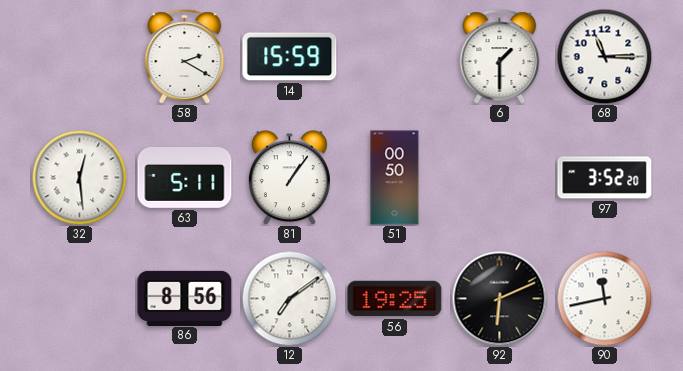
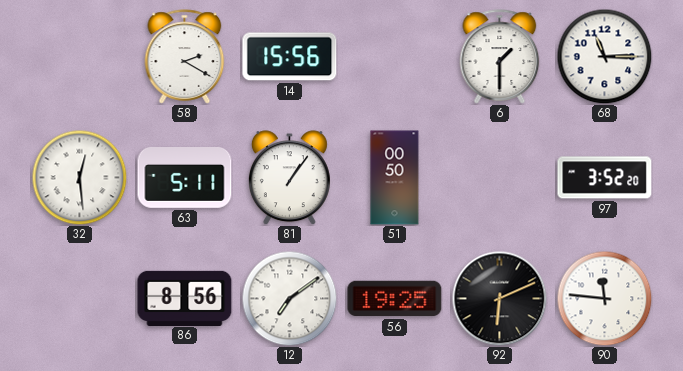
14: 15:59 -> 15:56
90: 11:43 -> 11:46
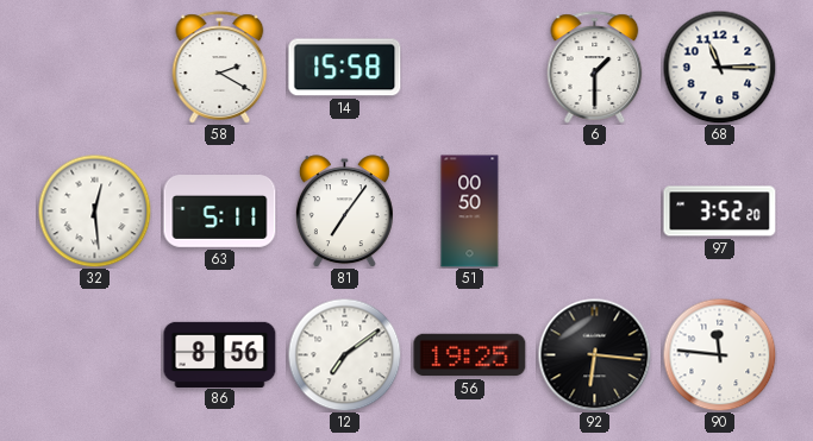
14: 15:56 -> 15:58
81: 1:06 -> 7:06
92: 6:11 -> 6:16
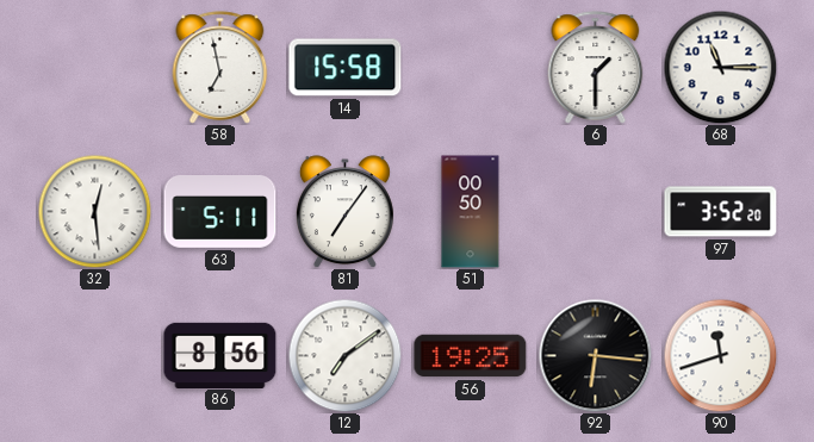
58: 2:20 -> 6:58
90: 11:46 -> 11:42
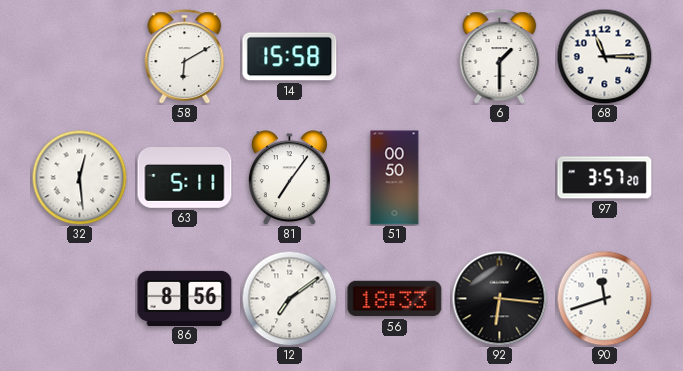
58: 6:58 -> 6:10
97: 3:52 -> 3:57
56: 19:25 -> 18:33
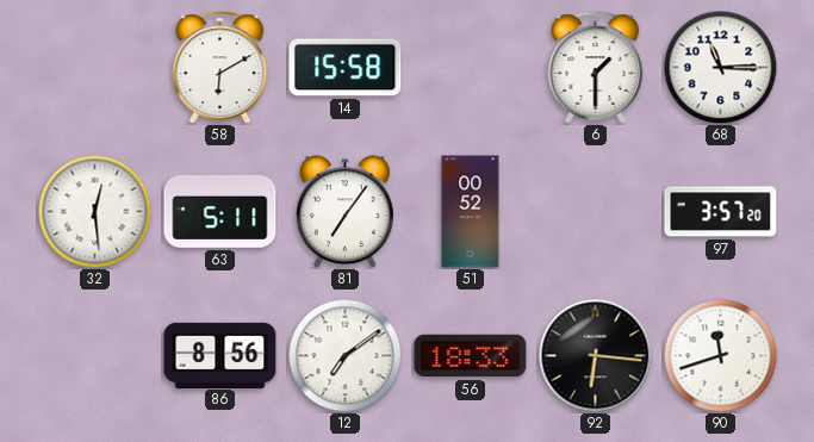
51: 00:50 -> 00:52
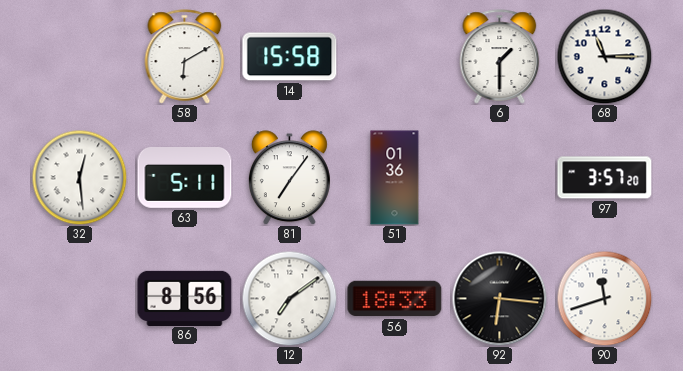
51: 00:52 -> 01:36
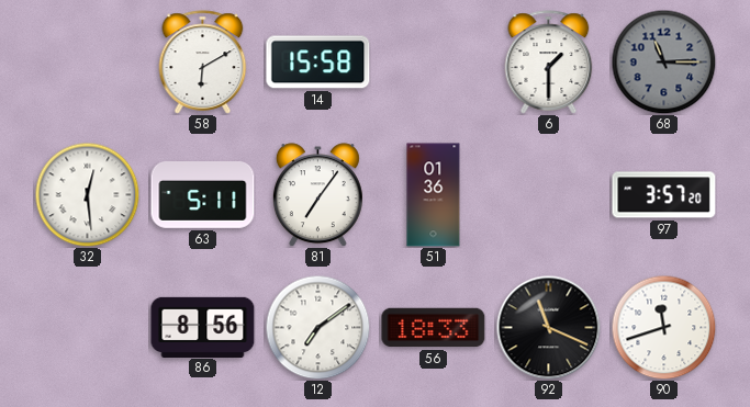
68 dial: white -> grey
92: 6:16 -> 11:19
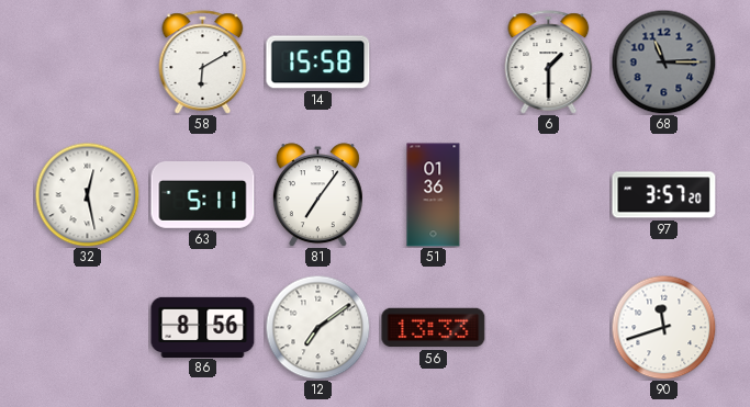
32: 12:29 -> 12:28
56: 18:33 -> 13:33
92: 11:19 -> none
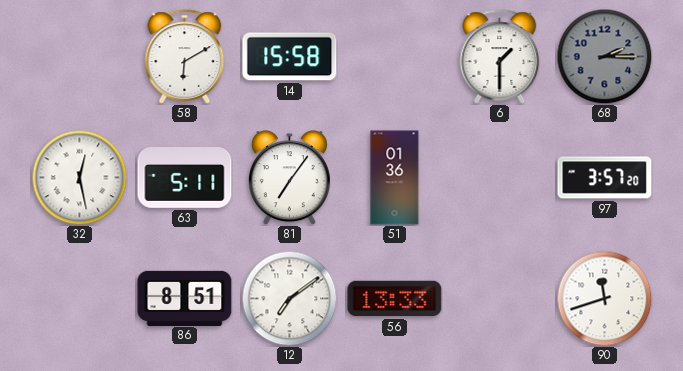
68: 11:15 -> 2:15
86: 8:56 -> 8:51
